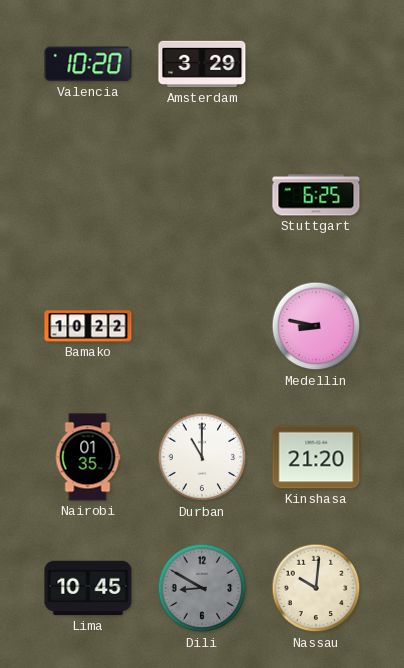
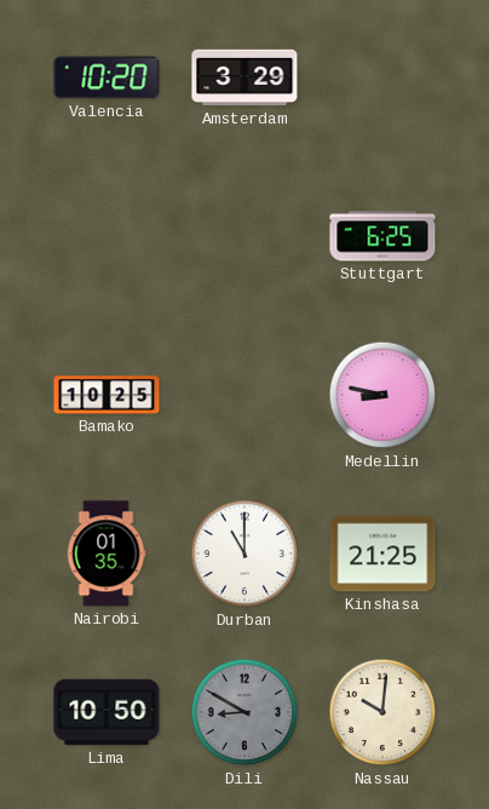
Bamako: 10:22 -> 10:25
Kinshasa: 21:20 -> 21:25
Lima: 10:45 -> 10:50
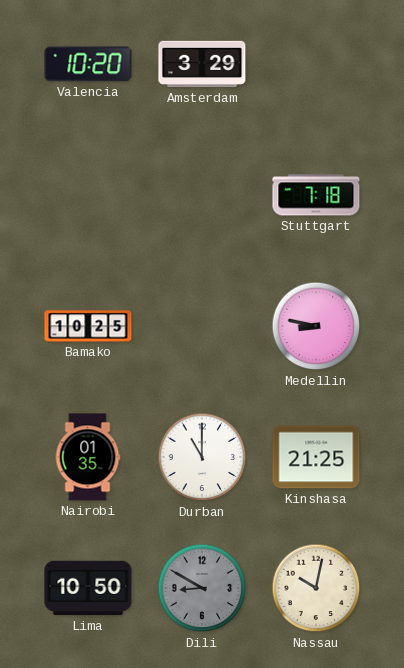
Stuttgart: 6:25 -> 7:18
Nassau: 10:01 -> 10:02
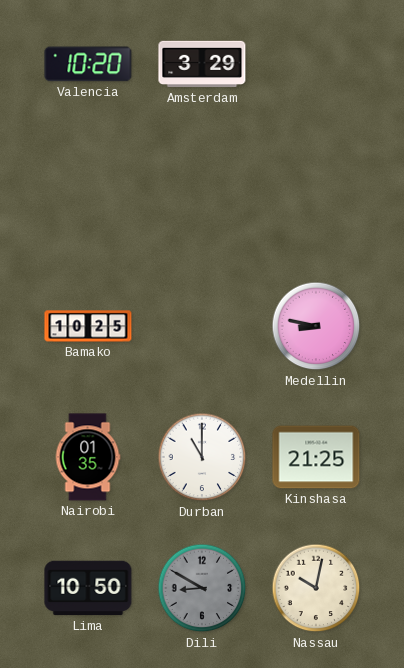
Stuttgart: 7:18 -> none
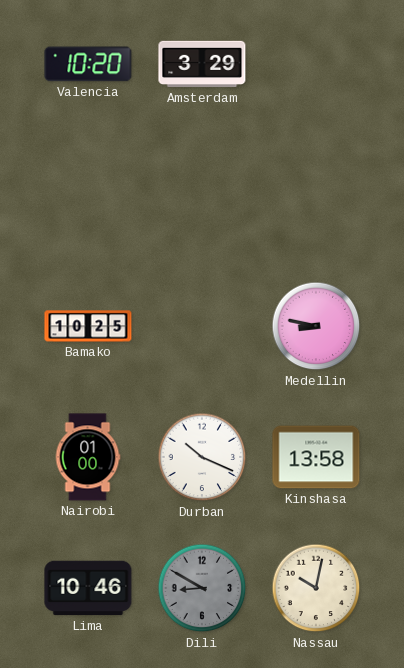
Nairobi: 01:35 -> 01:00
Durban: 11:00 -> 10:19
Kinshasa: 21:25 -> 13:58
Lima: 10:50 -> 10:46
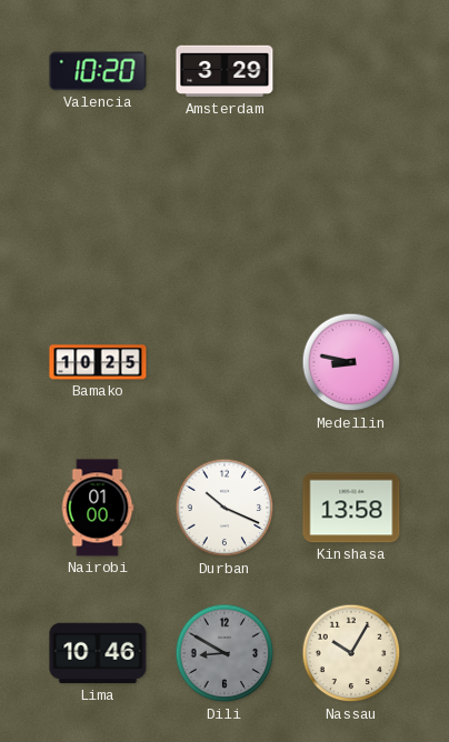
Nassau: 10:02 -> 10:05
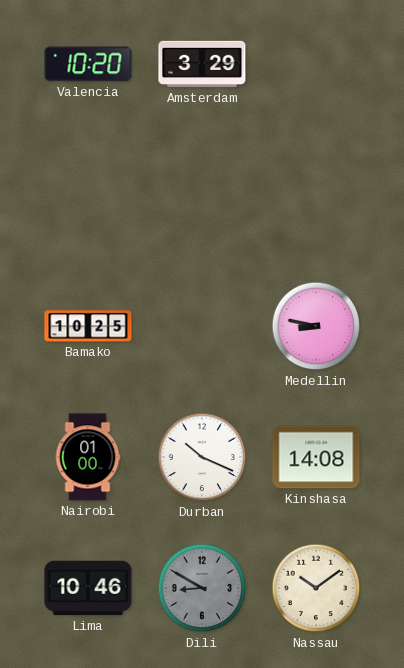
Kinshasa: 13:58 -> 14:08
Nassau: 10:05 -> 10:09
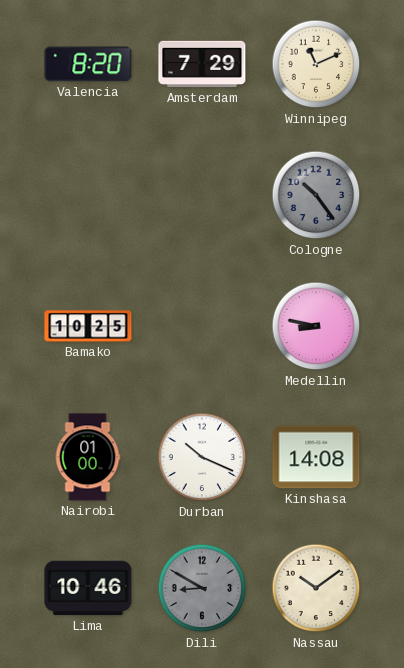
Valencia: 10:20 -> 8:20
Amsterdam: 3:29 -> 7:29
Winnipeg: none -> 11:11
Cologne: none -> 10:24
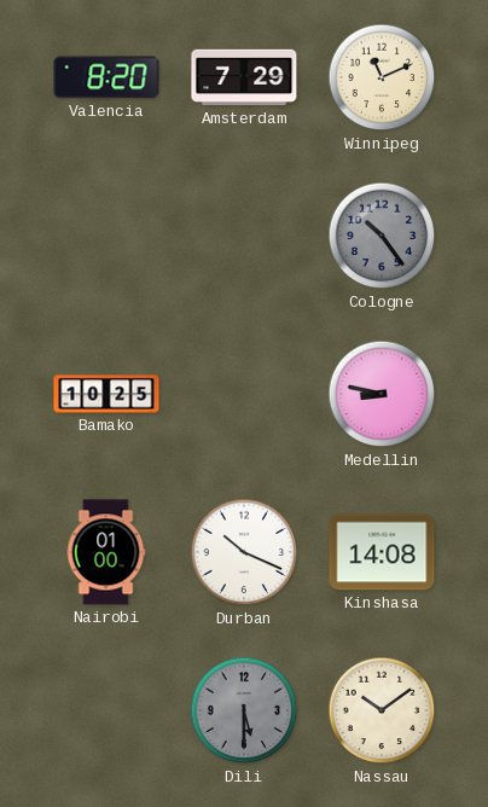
Lima: 10:46 -> none
Dili: 8:50 -> 5:30
